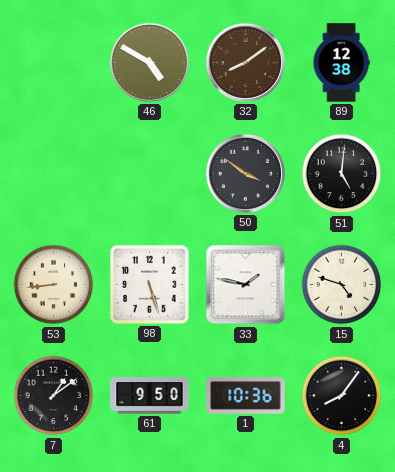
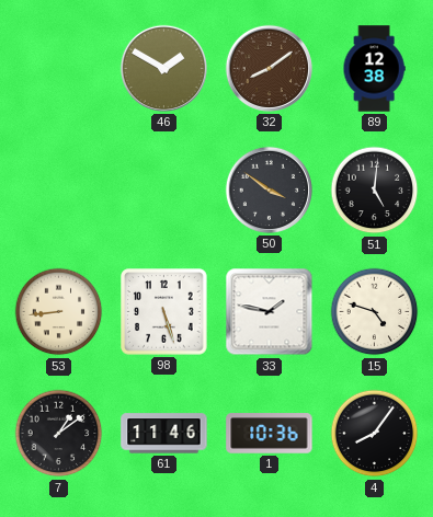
46: 4:50 -> 1:50
61: 9:50 -> 11:46
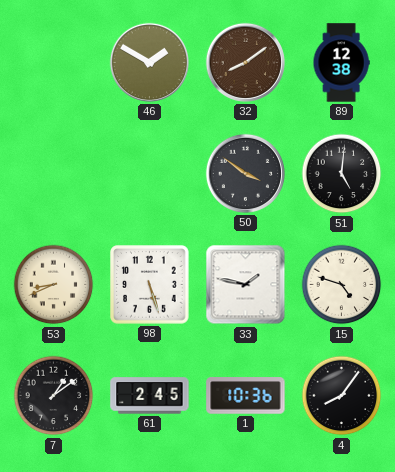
53: 8:44 -> 8:41
61: 11:46 -> 2:45
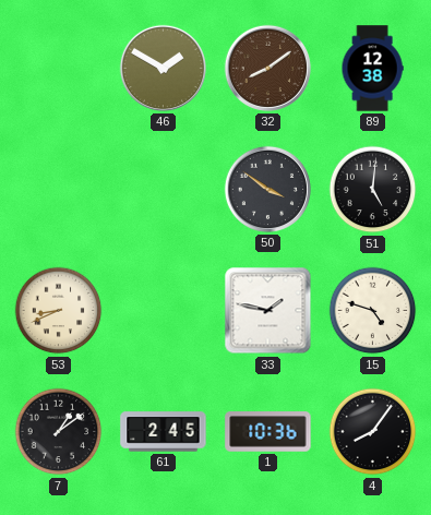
98: 5:27 -> none
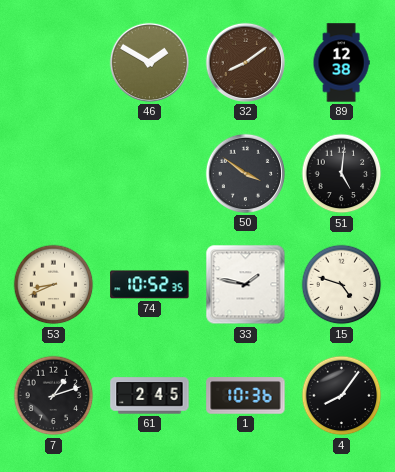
74: none -> 10:52
7: 1:09 -> 1:12
